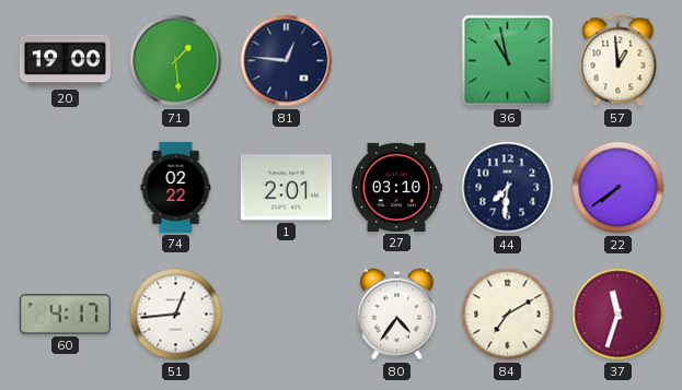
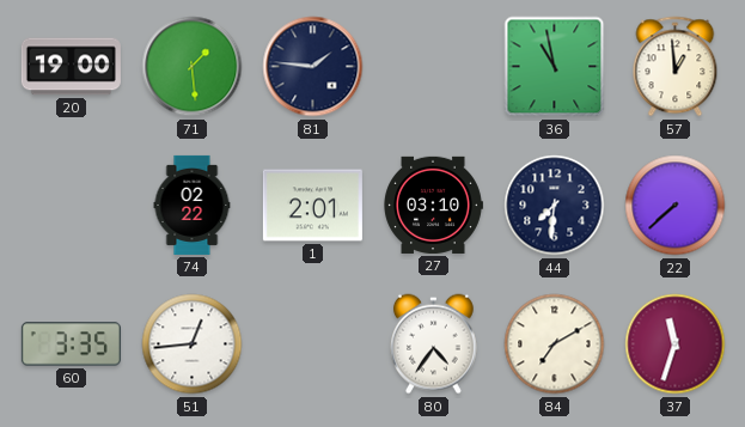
81: 12:46 -> 1:46
22: 7:39 -> 7:38
60: 4:17 -> 3:35
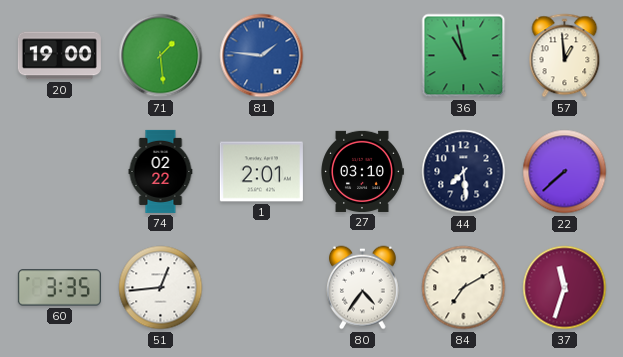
81 dial: navy -> blue
44: 7:31 -> 7:29
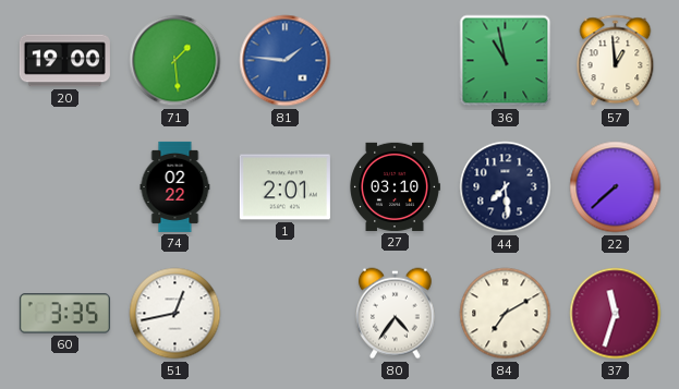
51: 12:44 -> 12:43
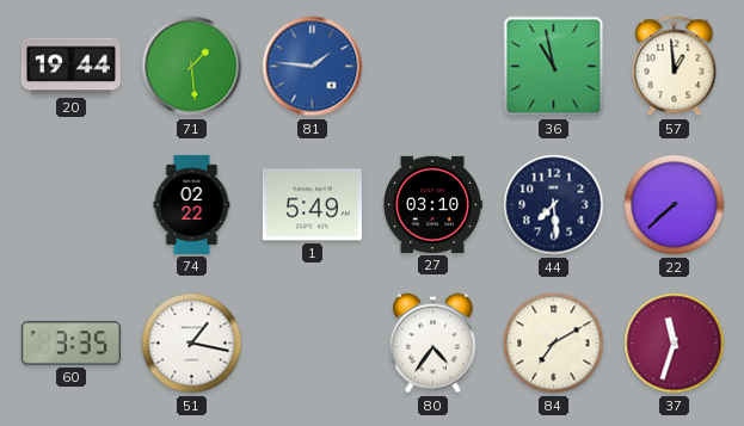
20: 19:00 -> 19:44
1: 2:01 -> 5:49
51: 12:43 -> 1:17
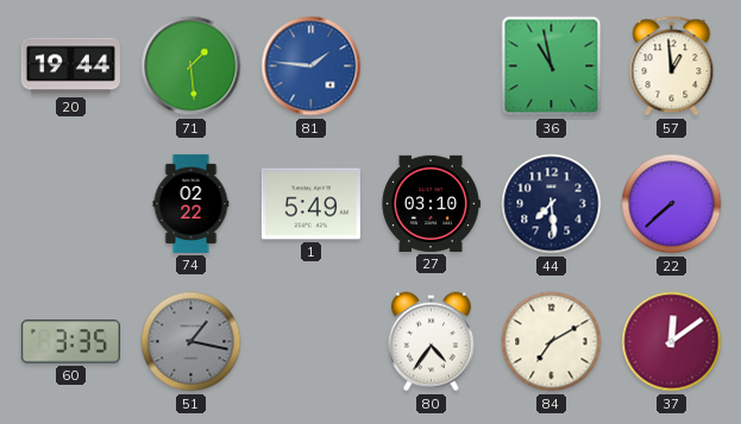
51 dial: white -> grey
37: 11:33 -> 12:09
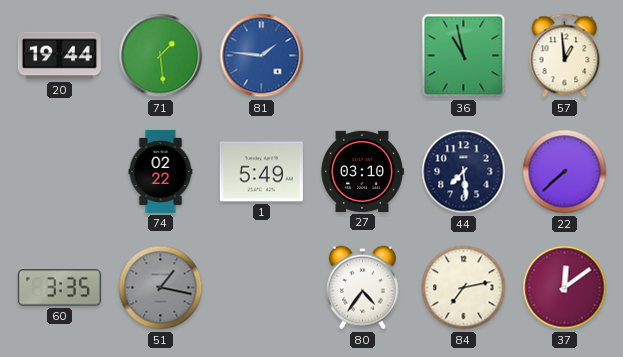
84: 7:10 -> 7:13
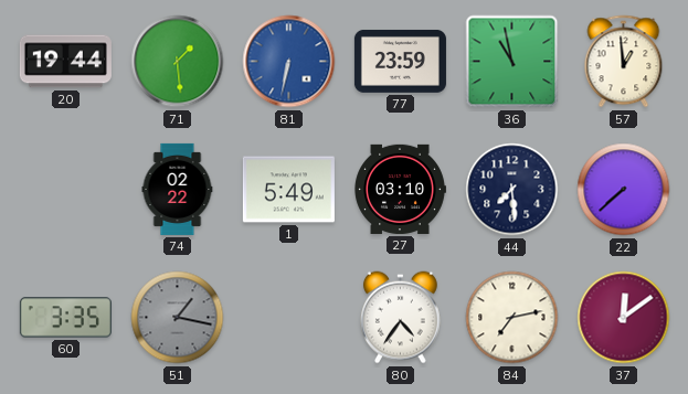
81: 1:46 -> 6:32
77: none -> 23:59
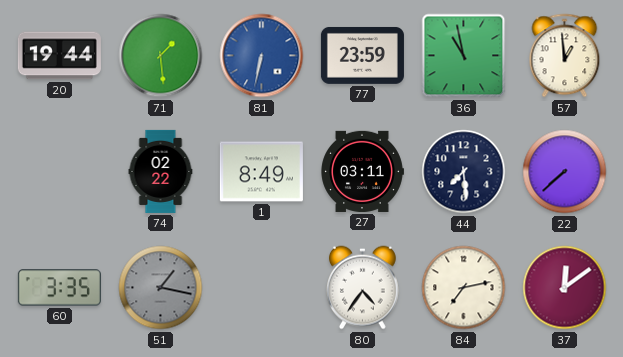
1: 5:49 -> 8:49
27: 03:10 -> 03:11
